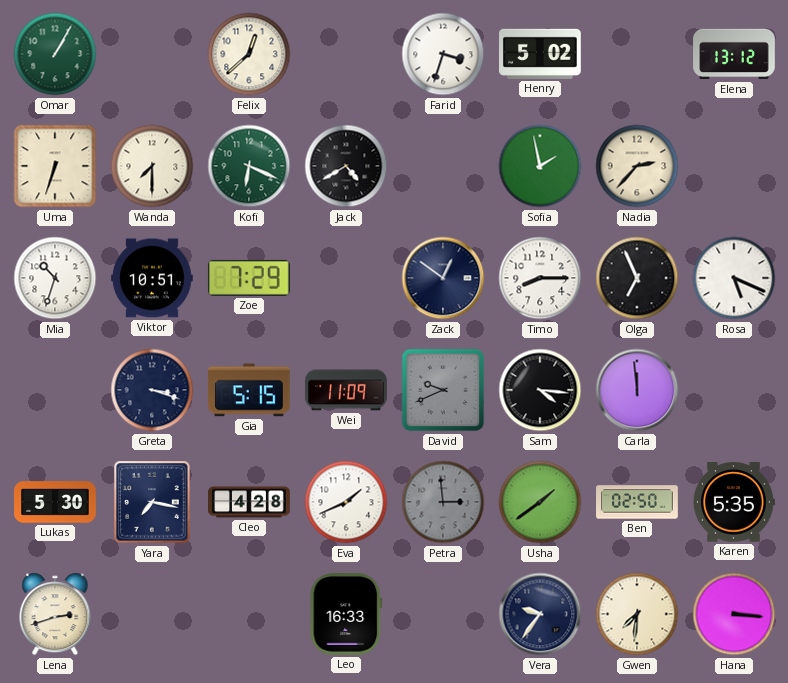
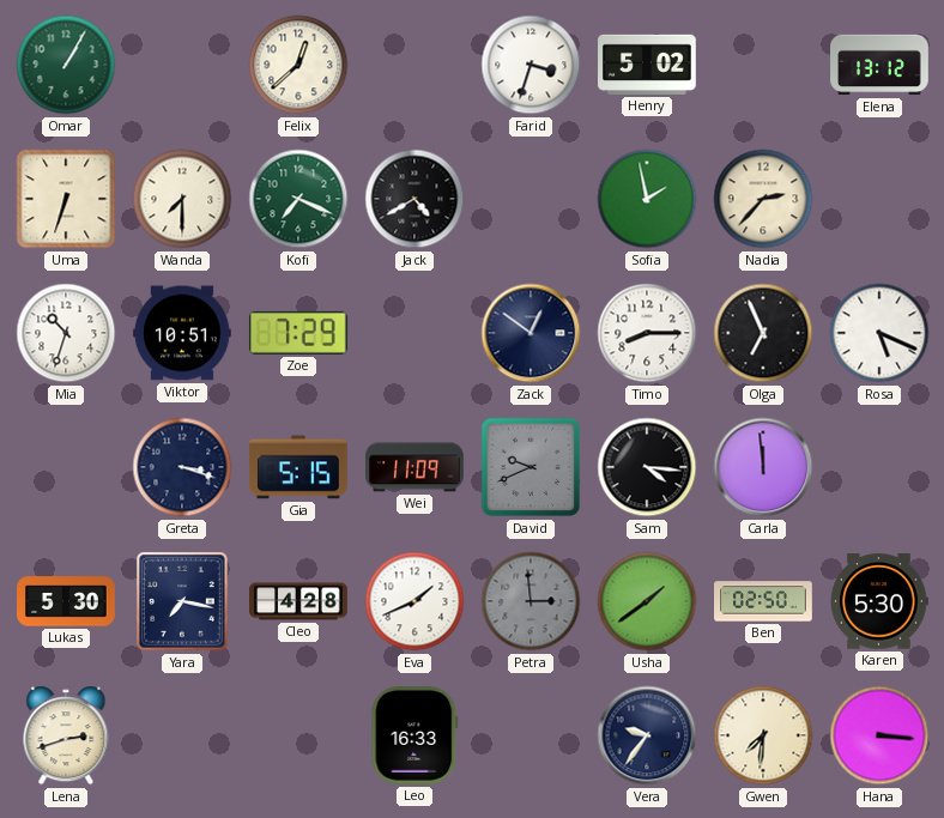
Kofi: 6:19 -> 7:19
Karen: 5:35 -> 5:30
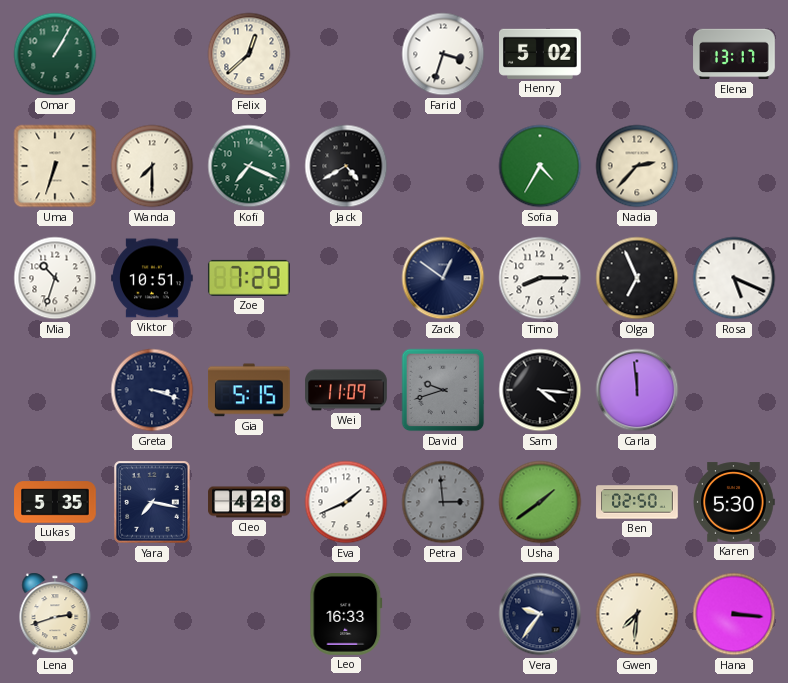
Elena: 13:12 -> 13:17
Sofia: 1:58 -> 4:35
David: 9:41 -> 9:42
Lukas: 5:30 -> 5:35
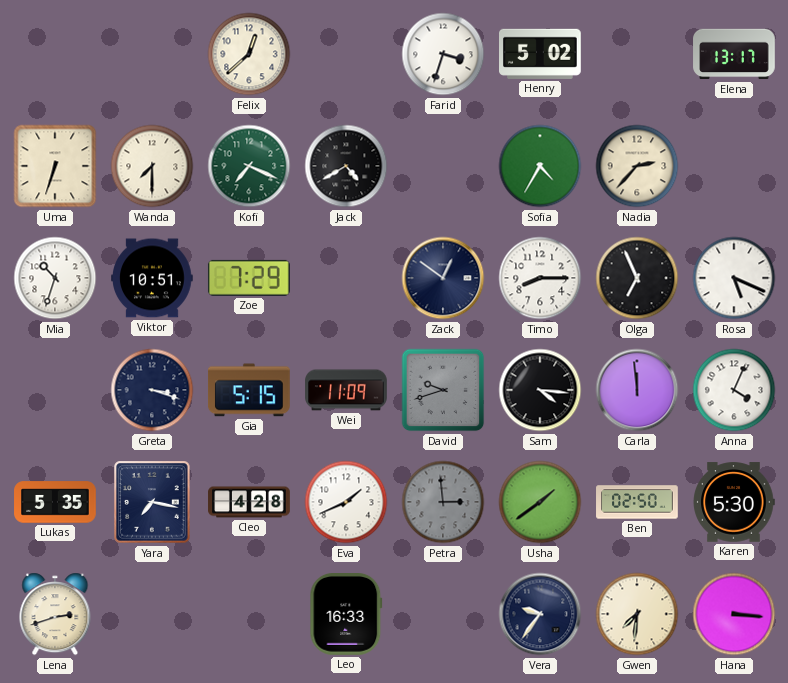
Omar: 1:05 -> none
Anna: none -> 4:04
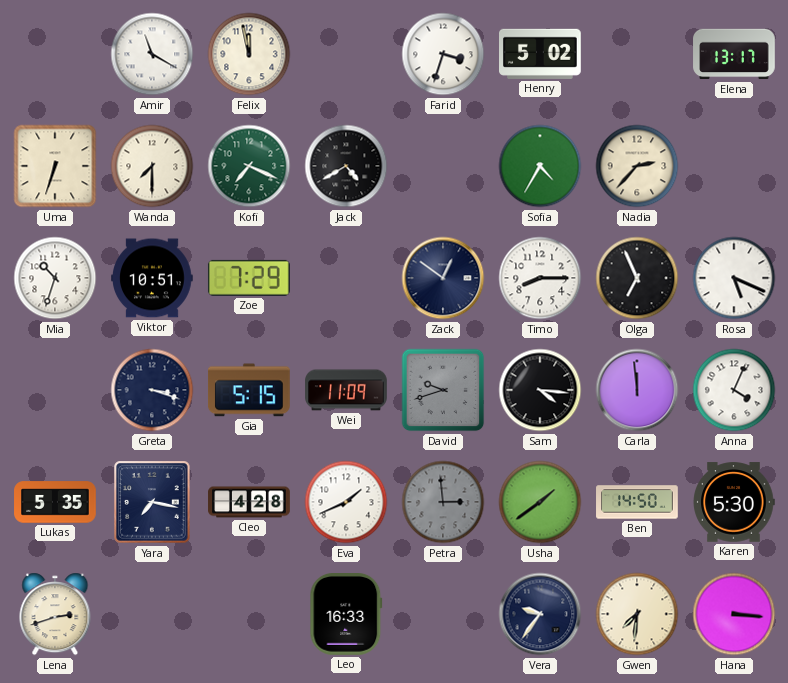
Amir: none -> 11:20
Felix: 12:38 -> 11:58
Ben: 02:50 -> 14:50
